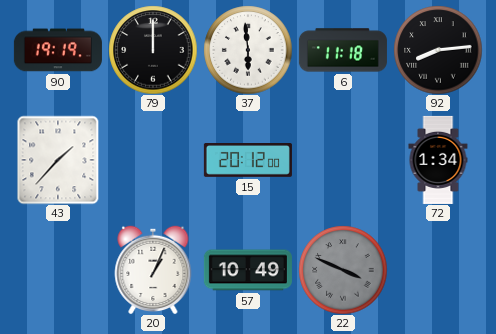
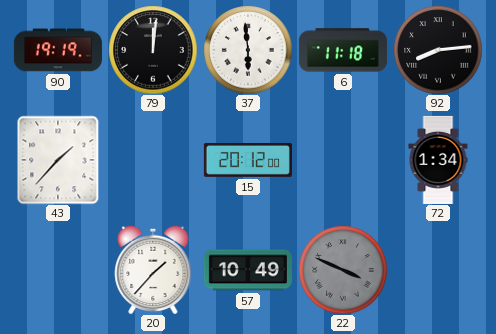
79: 12:00 -> 12:01
20: 1:04 -> 1:37
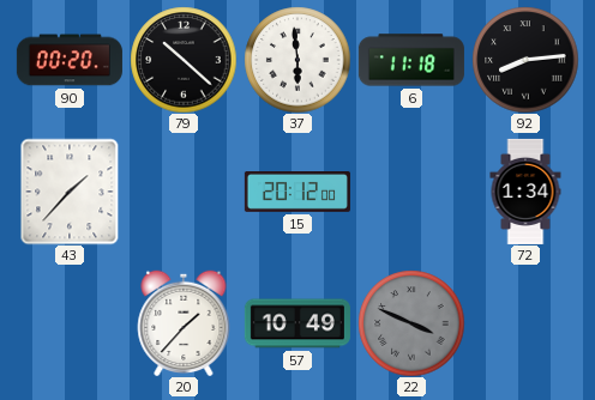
90: 19:19 -> 00:20
79: 12:01 -> 10:22
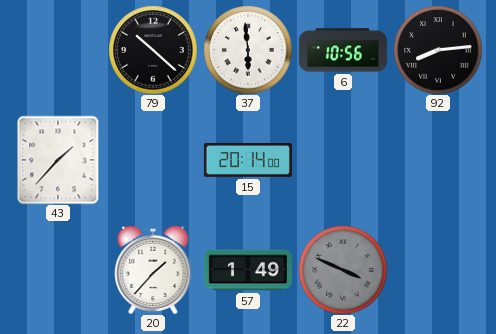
90: 00:20 -> none
6: 11:18 -> 10:56
15: 20:12 -> 20:14
72: 1:34 -> none
57: 10:49 -> 1:49
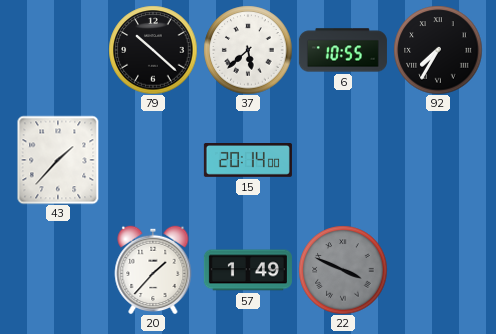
37: 5:59 -> 5:38
6: 10:56 -> 10:55
92: 8:14 -> 7:35
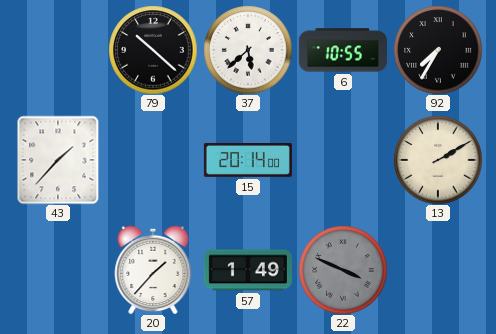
13: none -> 2:10
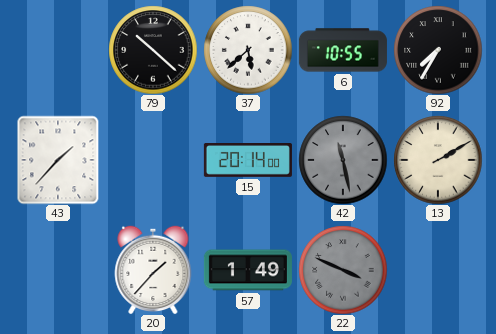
42: none -> 11:28
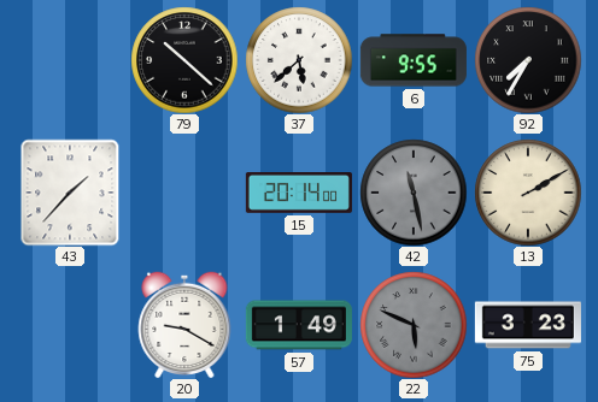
6: 10:55 -> 9:55
20: 1:37 -> 9:20
22: 3:49 -> 5:49
75: none -> 3:23
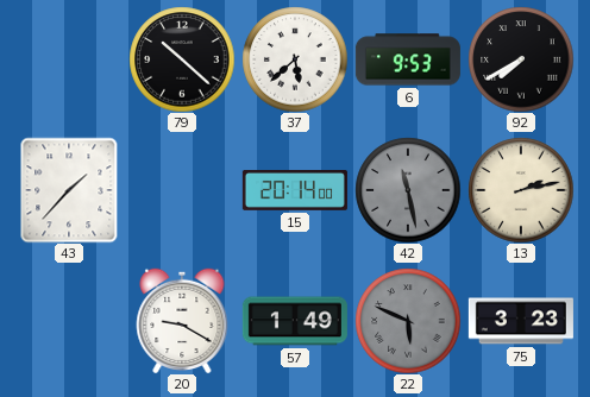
6: 9:55 -> 9:53
92: 7:35 -> 7:40
13: 2:10 -> 2:13
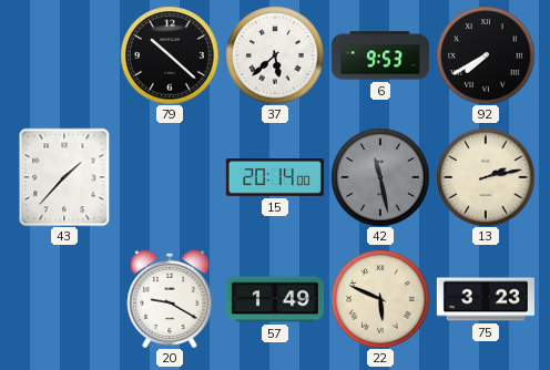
22 dial: grey -> cream
